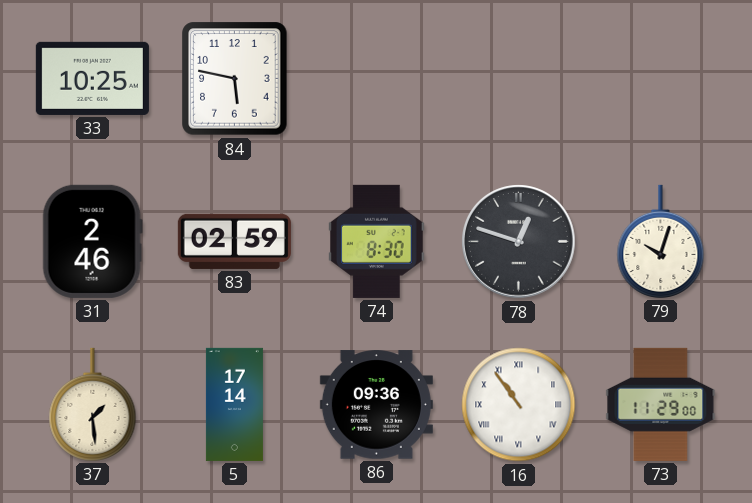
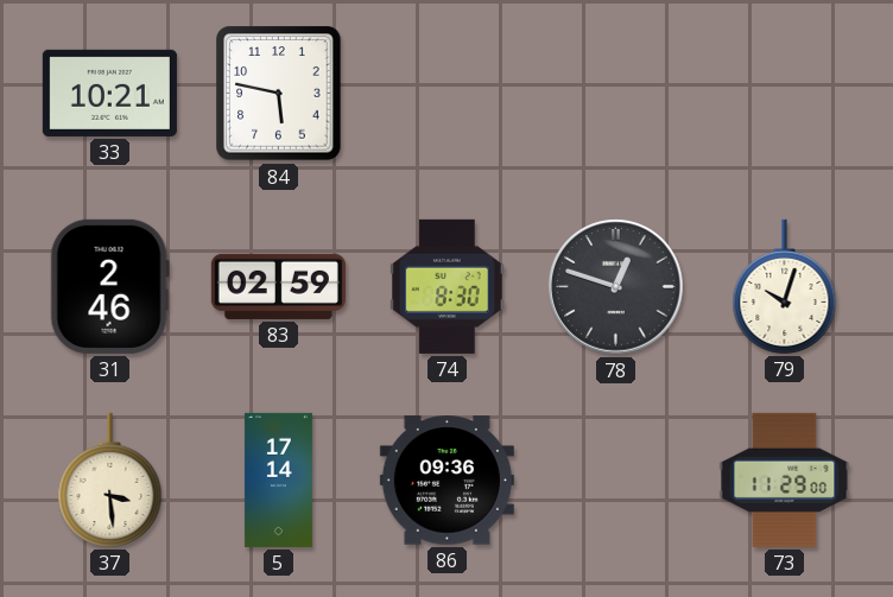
33: 10:25 -> 10:21
37: 1:29 -> 3:29
16: 10:54 -> none
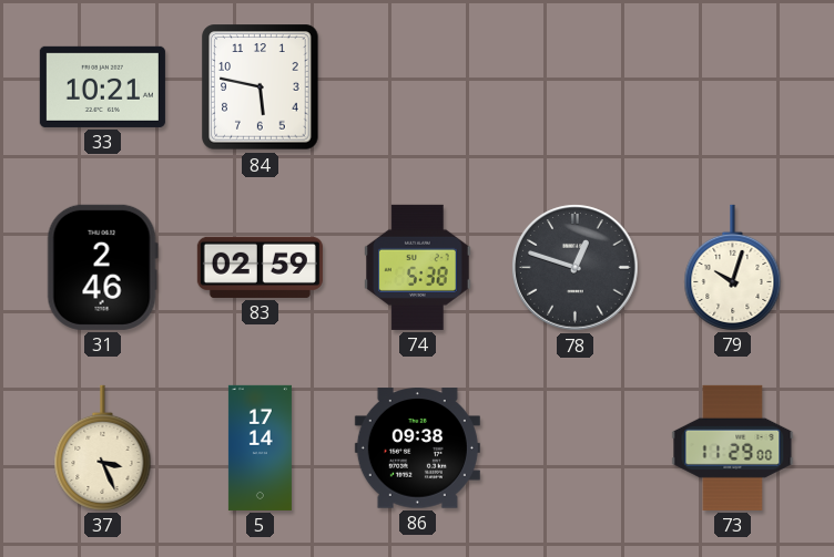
74: 8:30 -> 5:38
37: 3:29 -> 3:26
86: 09:36 -> 09:38
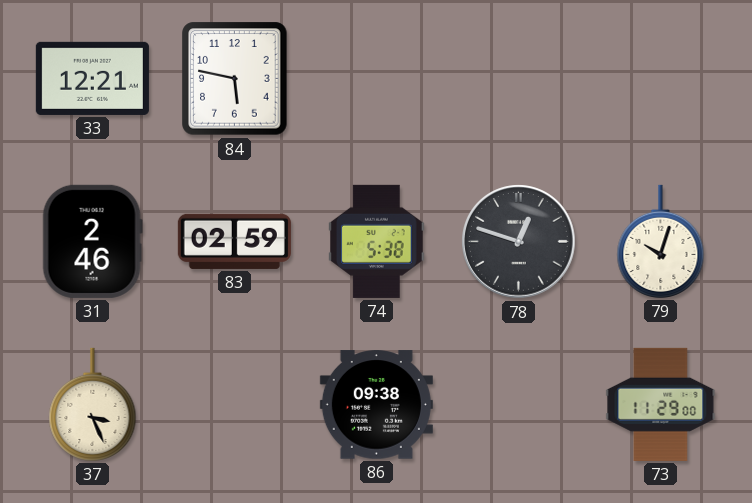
33: 10:21 -> 12:21
5: 17:14 -> none
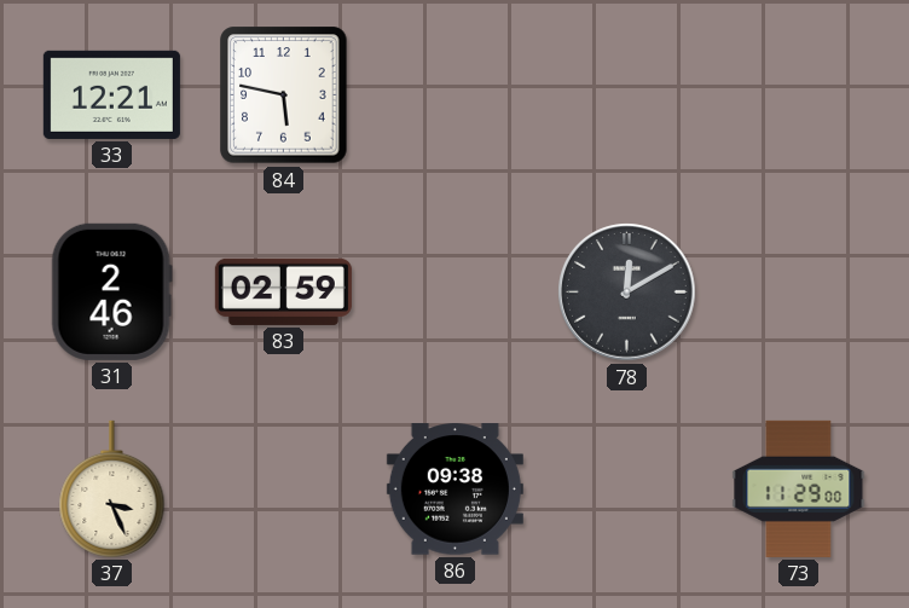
74: 5:38 -> none
78: 12:48 -> 12:10
79: 10:03 -> none
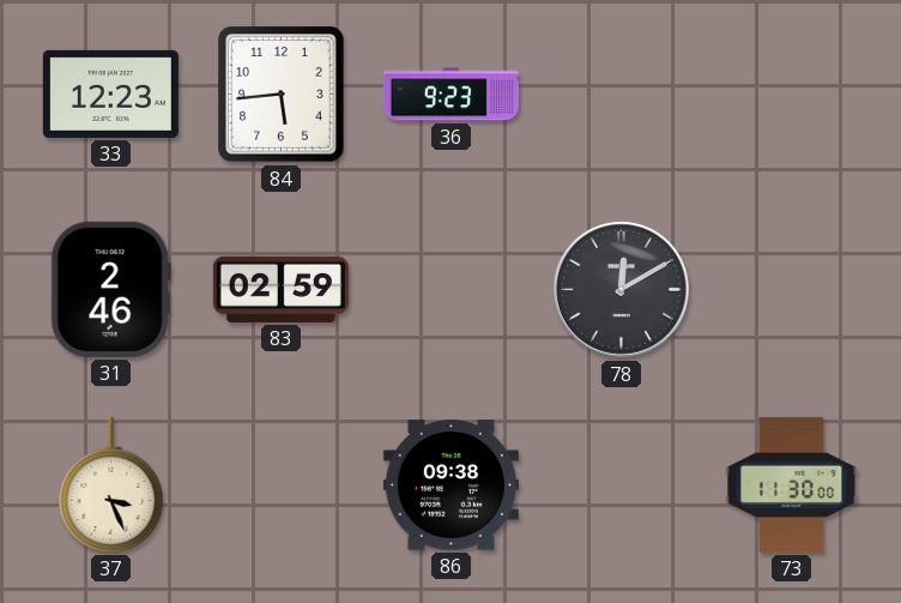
33: 12:21 -> 12:23
84: 5:47 -> 5:44
36: none -> 9:23
73: 11:29 -> 11:30
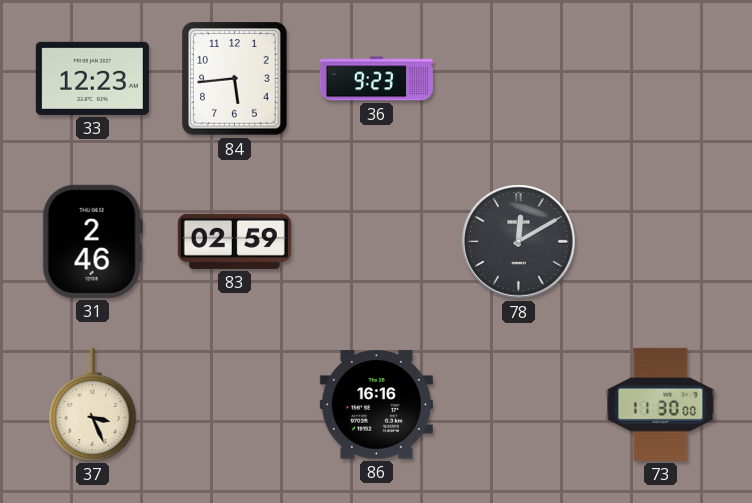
86: 09:38 -> 16:16
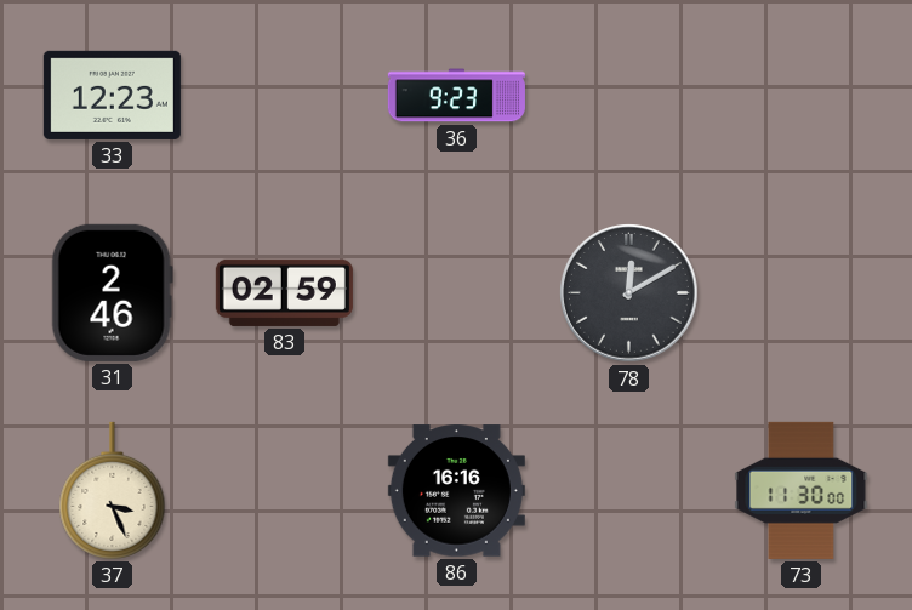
84: 5:44 -> none
